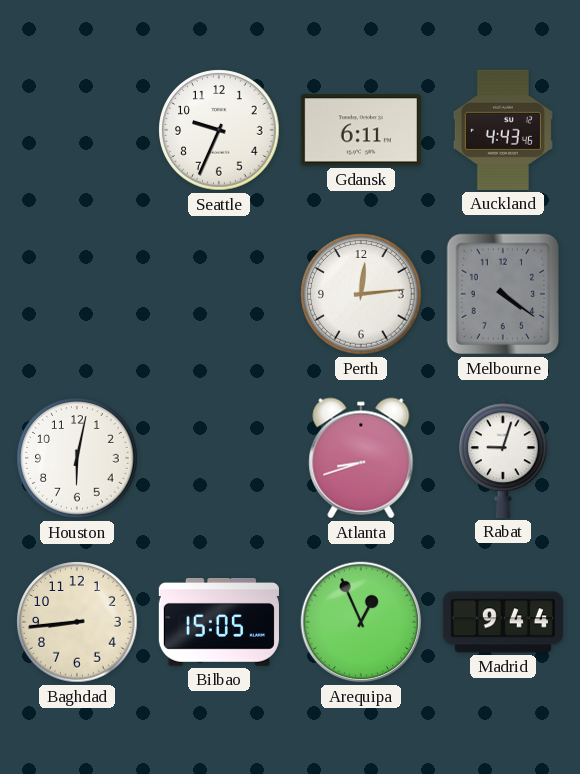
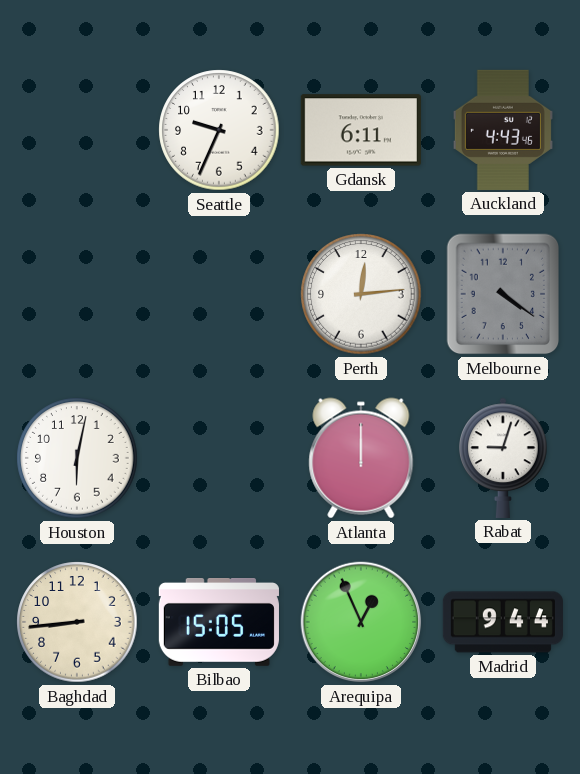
Atlanta: 8:42 -> 12:00
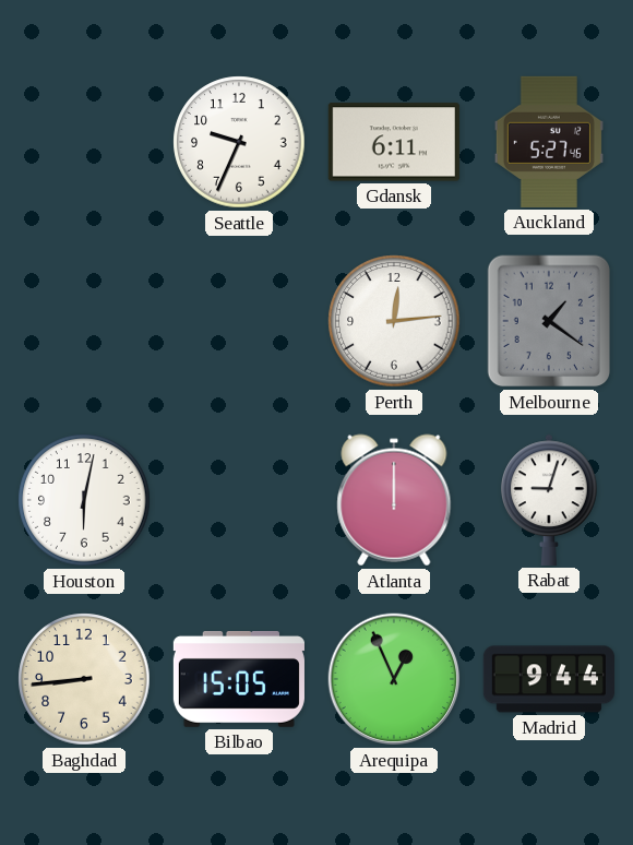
Auckland: 4:43 -> 5:27
Melbourne: 4:21 -> 1:21
